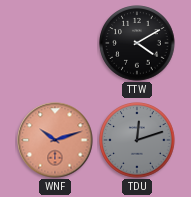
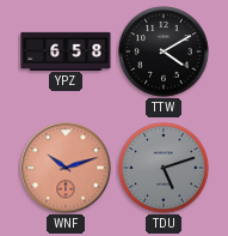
YPZ: none -> 6:58
TDU: 12:12 -> 5:12
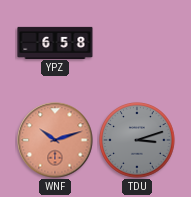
TTW: 4:10 -> none
TDU: 5:12 -> 3:12
